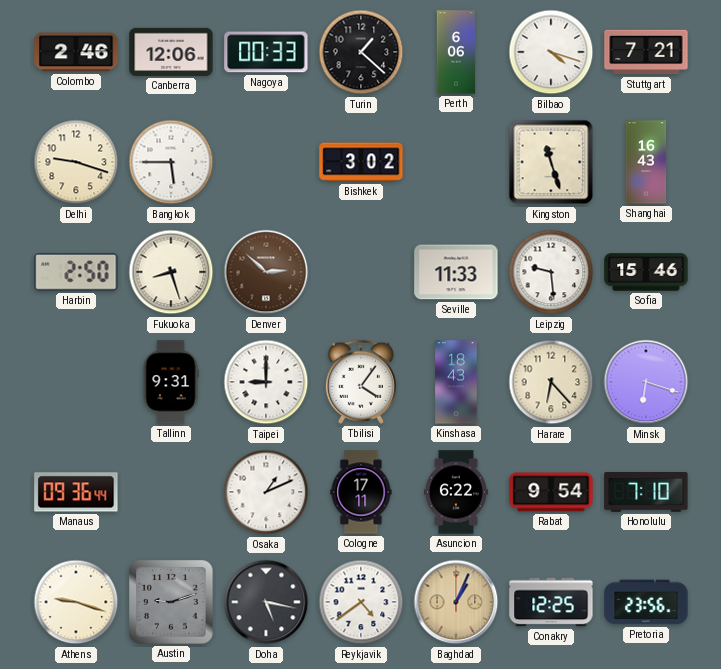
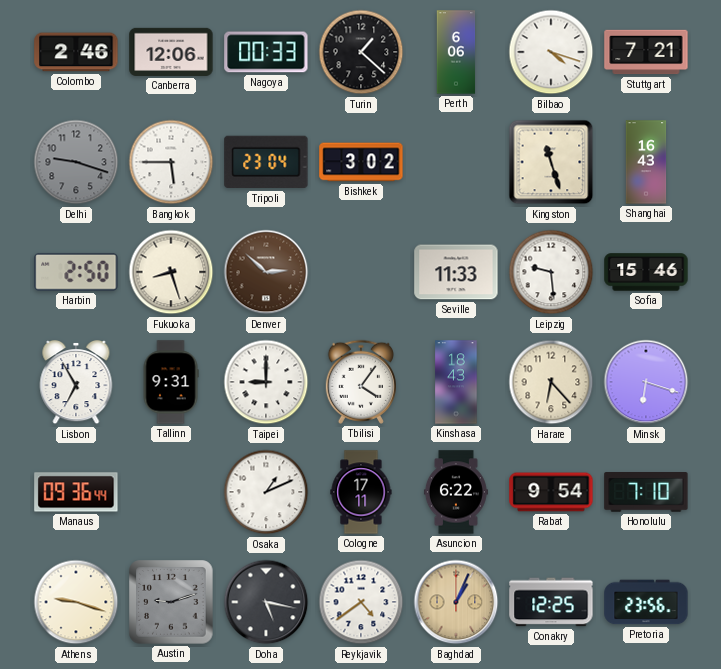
Delhi dial: cream -> grey
Tripoli: none -> 23:04
Lisbon: none -> 6:55
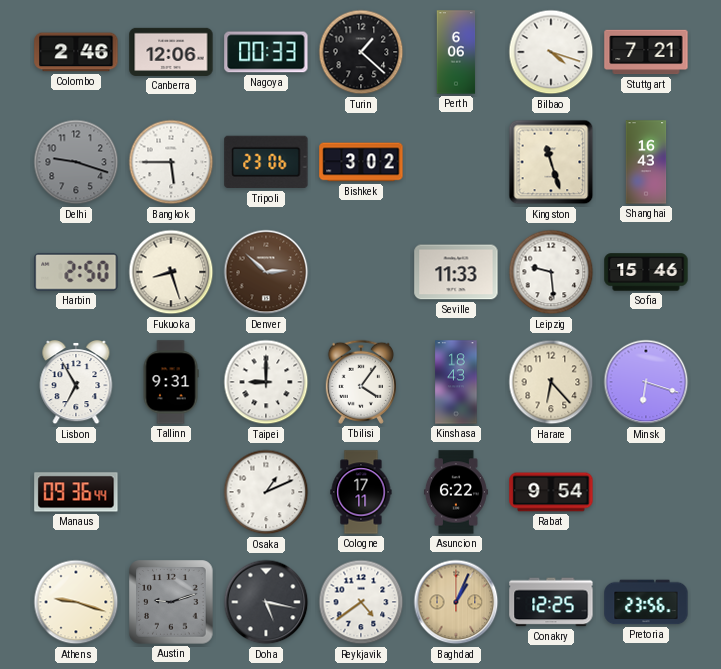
Tripoli: 23:04 -> 23:06
Honolulu: 7:10 -> none
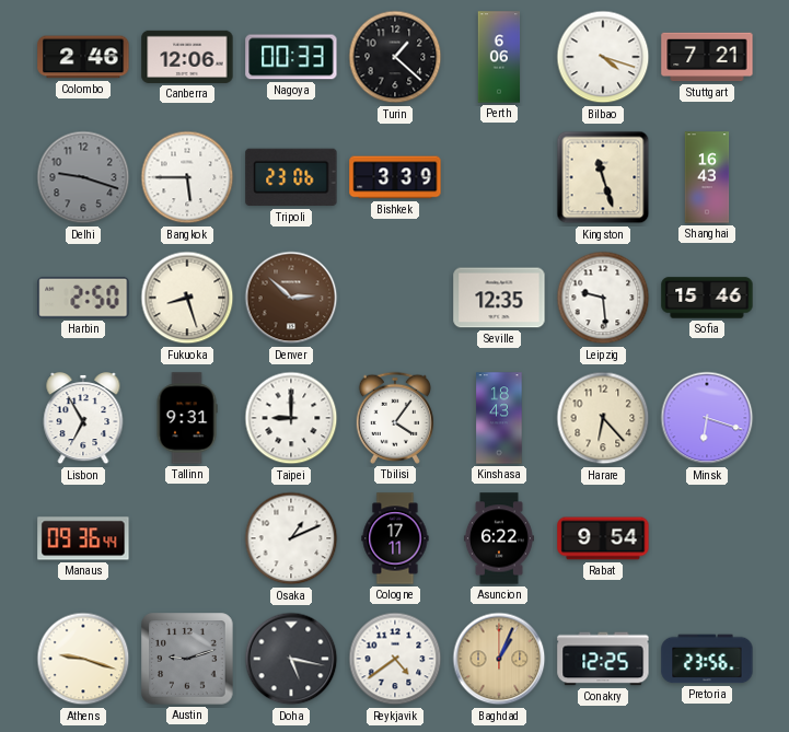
Bishkek: 3:02 -> 3:39
Seville: 11:33 -> 12:35
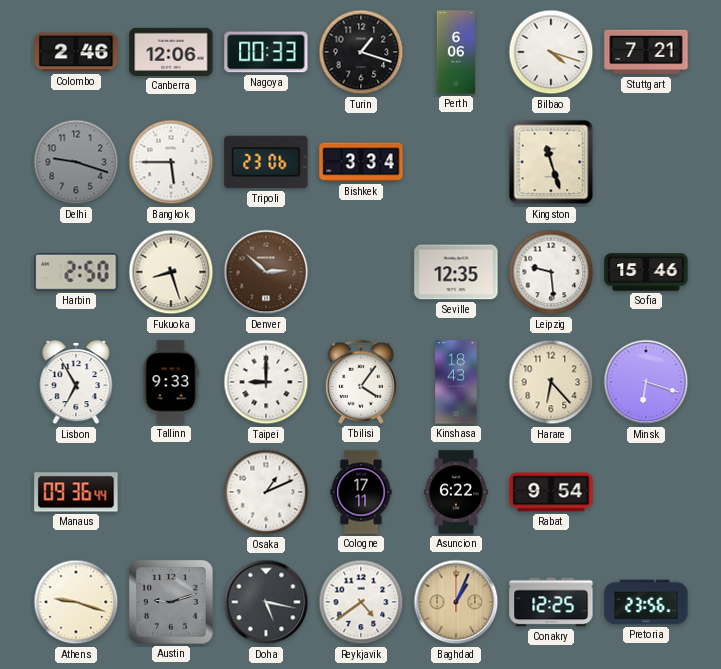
Turin: 1:22 -> 1:18
Bishkek: 3:39 -> 3:34
Shanghai: 16:43 -> none
Tallinn: 9:31 -> 9:33
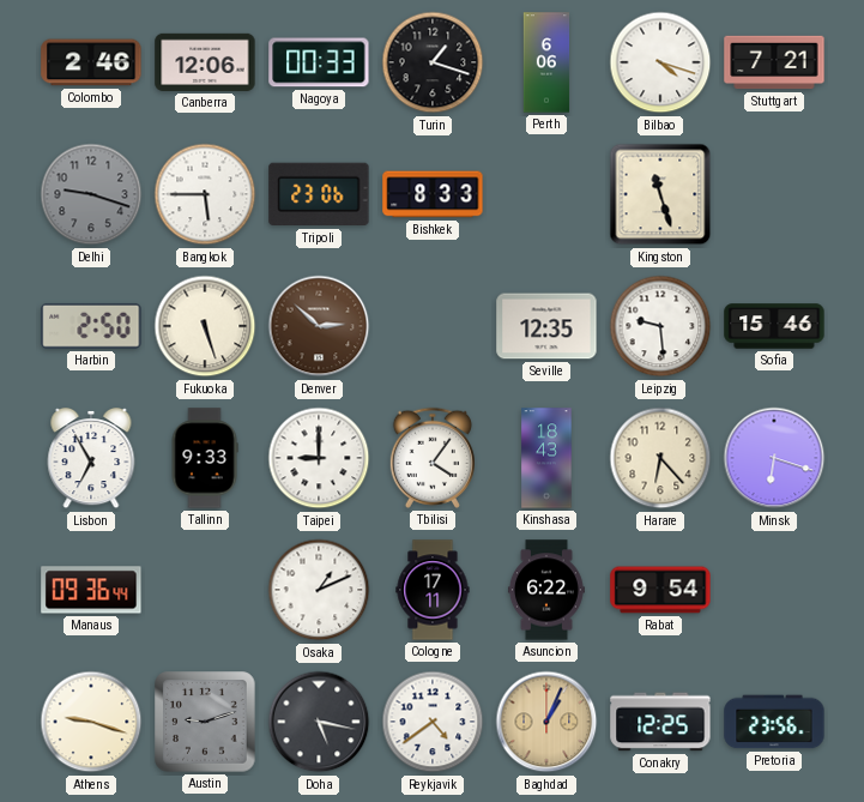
Bishkek: 3:34 -> 8:33
Fukuoka: 8:27 -> 5:27
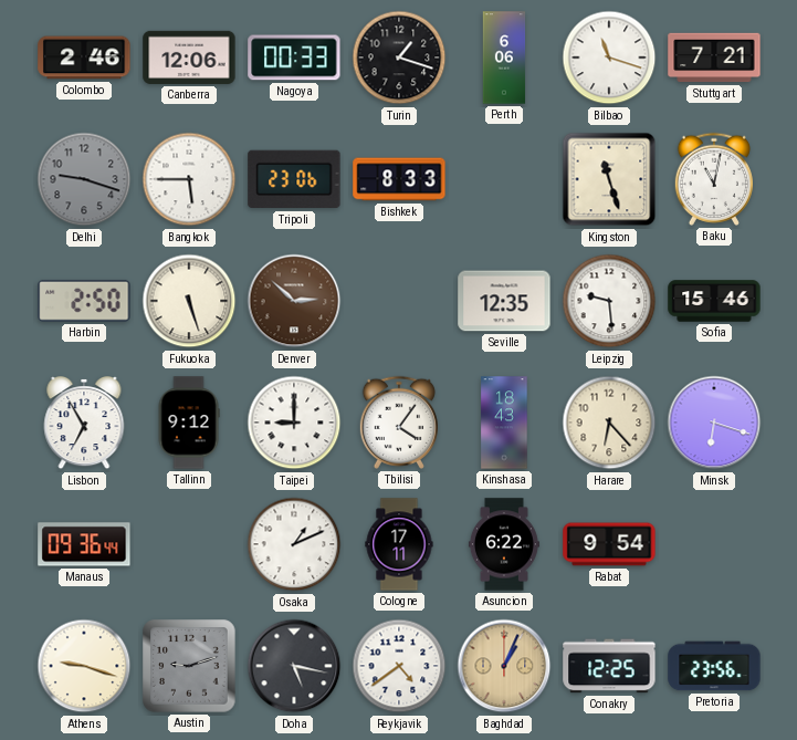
Bilbao: 4:18 -> 11:18
Baku: none -> 11:02
Tallinn: 9:33 -> 9:12
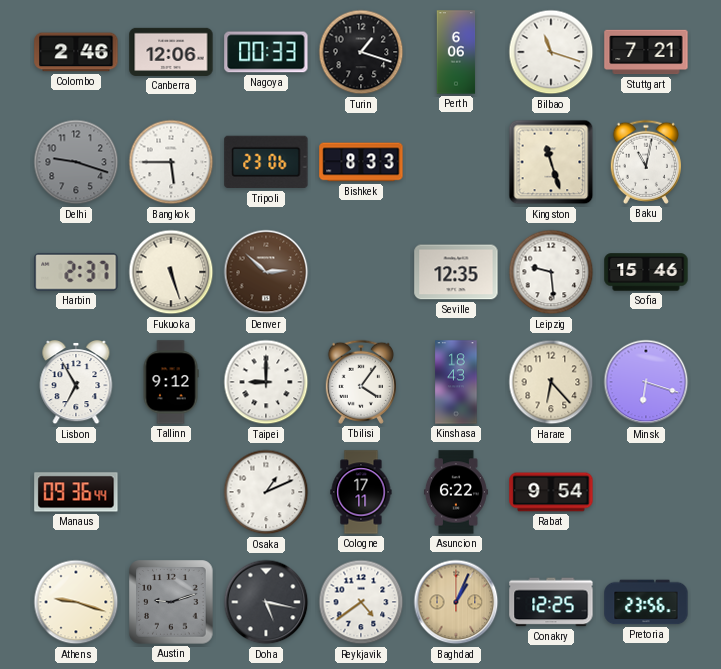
Harbin: 2:50 -> 2:37
